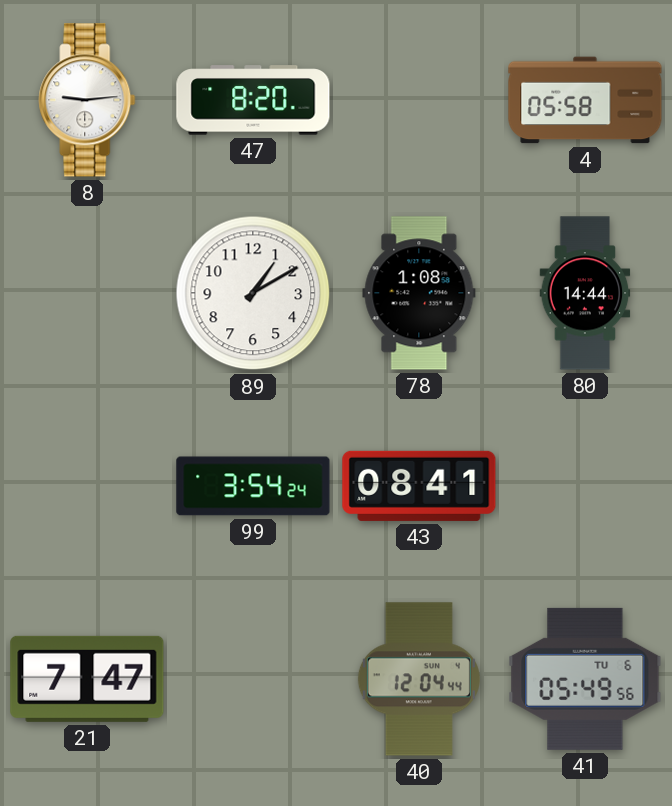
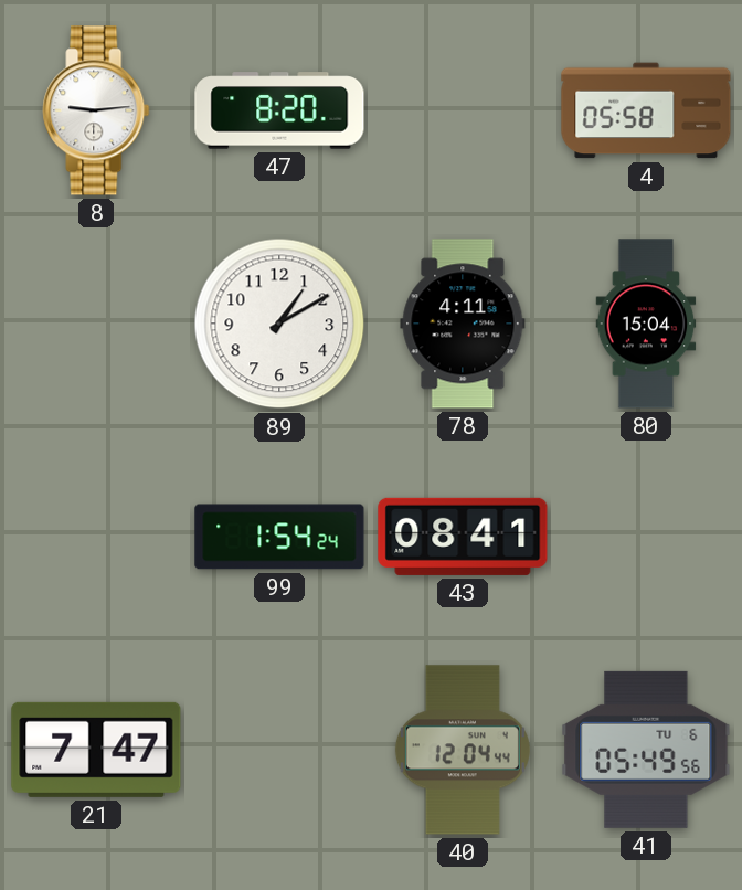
78: 1:08 -> 4:11
80: 14:44 -> 15:04
99: 3:54 -> 1:54
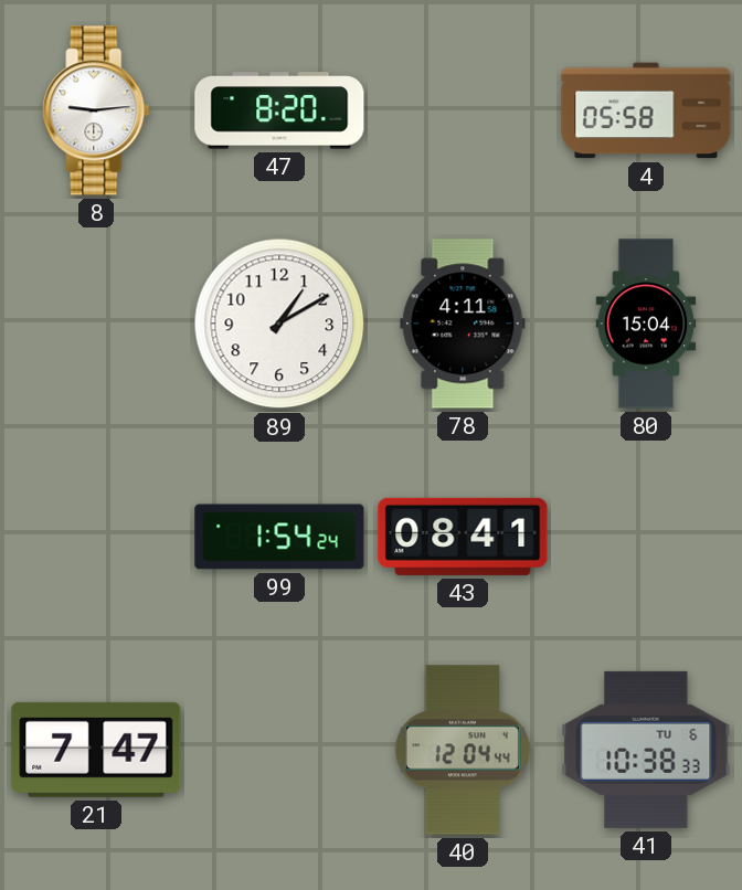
41: 05:49 -> 10:38
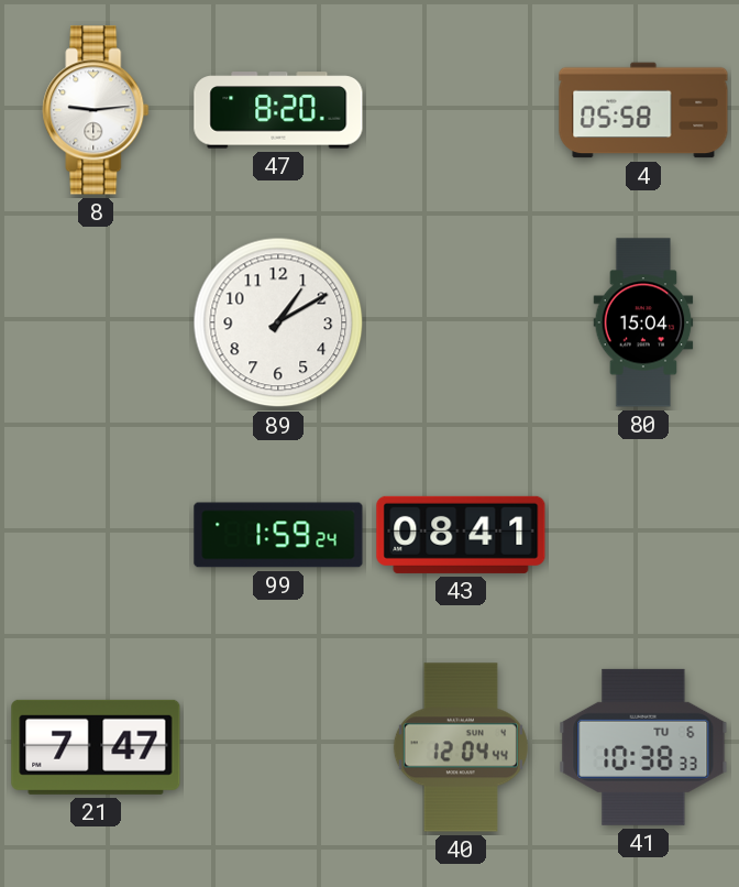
78: 4:11 -> none
99: 1:54 -> 1:59
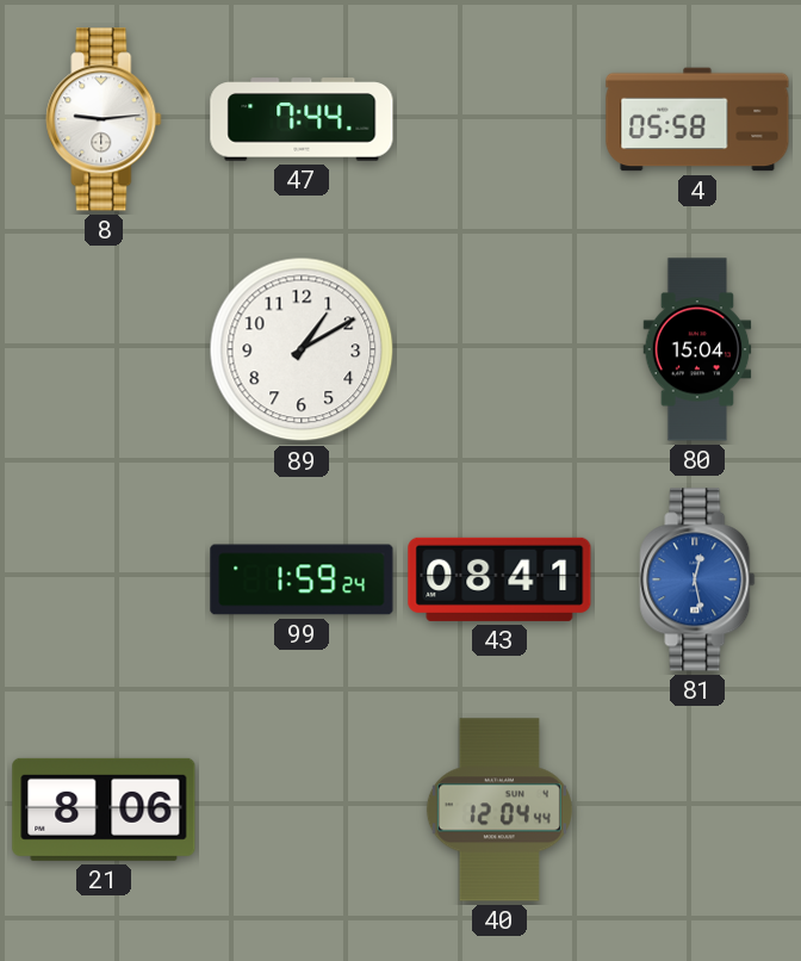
47: 8:20 -> 7:44
81: none -> 12:28
21: 7:47 -> 8:06
41: 10:38 -> none
